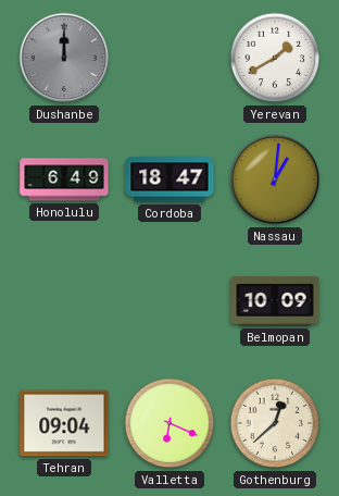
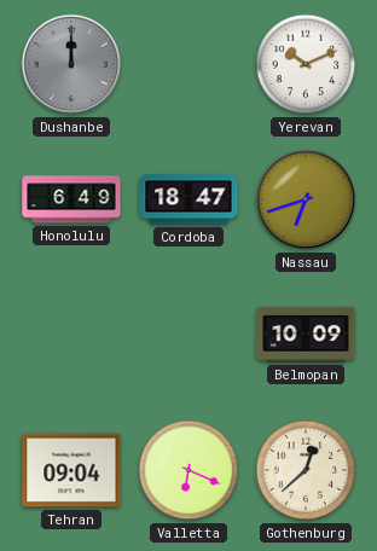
Yerevan: 1:40 -> 10:11
Nassau: 1:01 -> 6:42
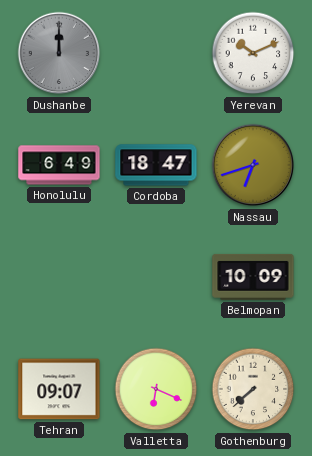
Tehran: 09:04 -> 09:07
Gothenburg: 12:38 -> 7:38
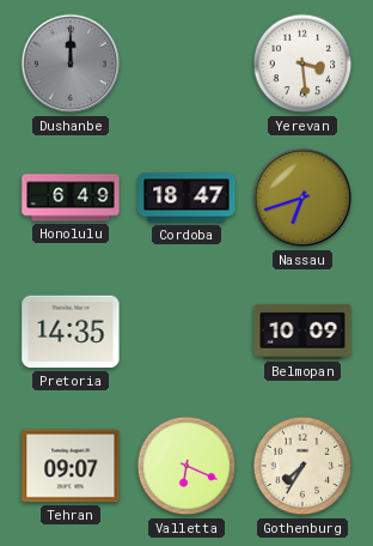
Yerevan: 10:11 -> 3:29
Pretoria: none -> 14:35
Gothenburg: 7:38 -> 7:35
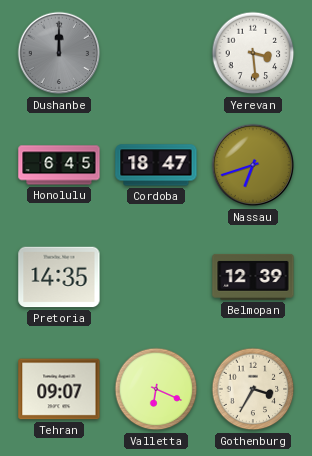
Honolulu: 6:49 -> 6:45
Belmopan: 10:09 -> 12:39
Gothenburg: 7:35 -> 3:35
